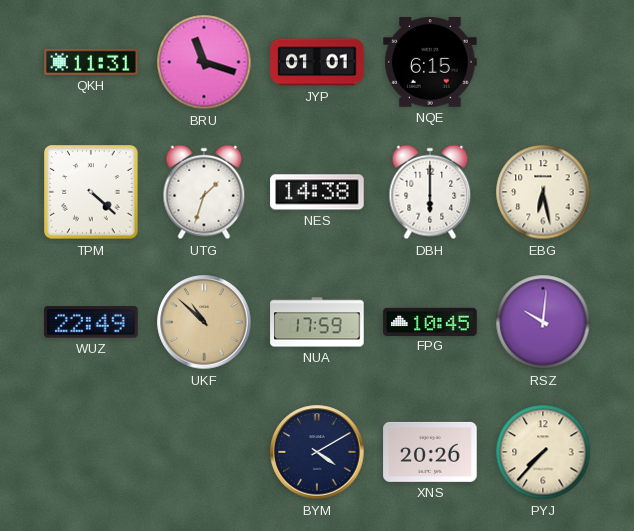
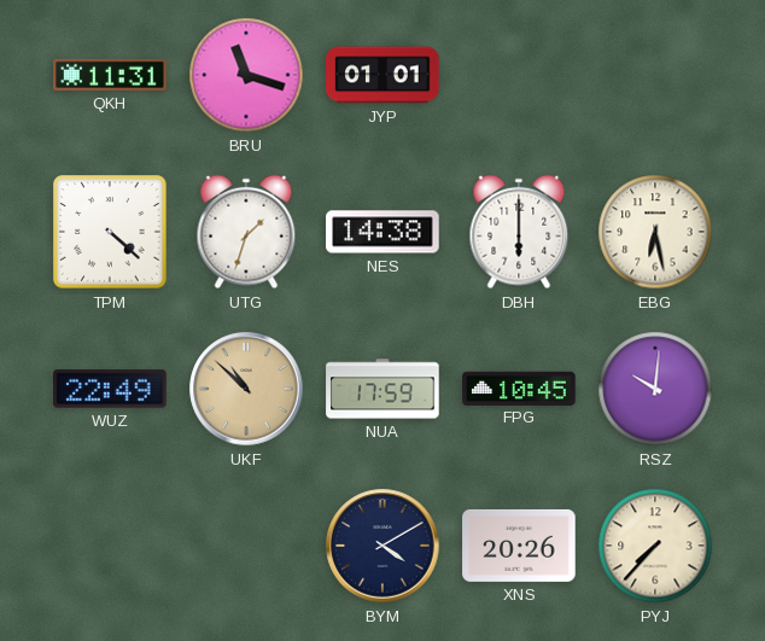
NQE: 6:15 -> none
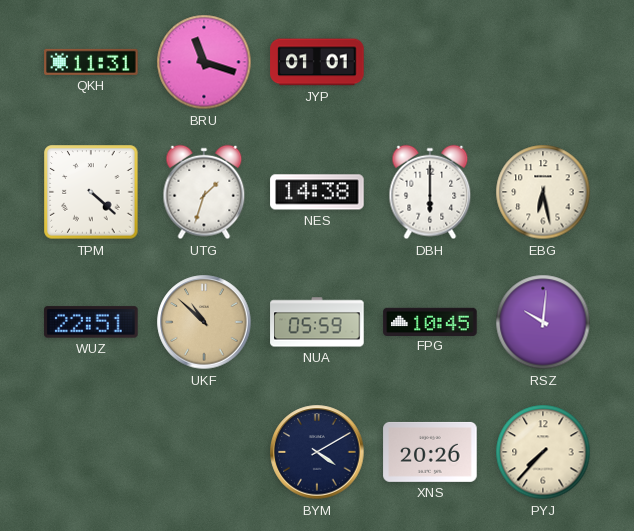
WUZ: 22:49 -> 22:51
NUA: 17:59 -> 05:59
